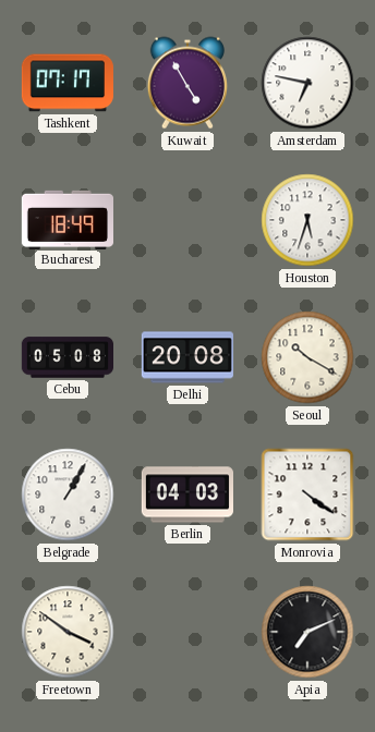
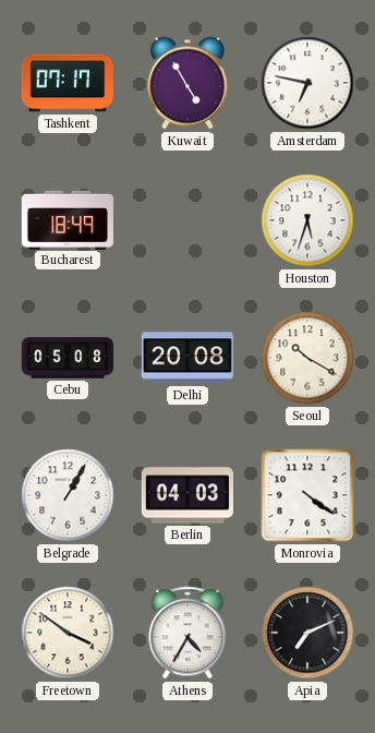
Athens: none -> 4:35
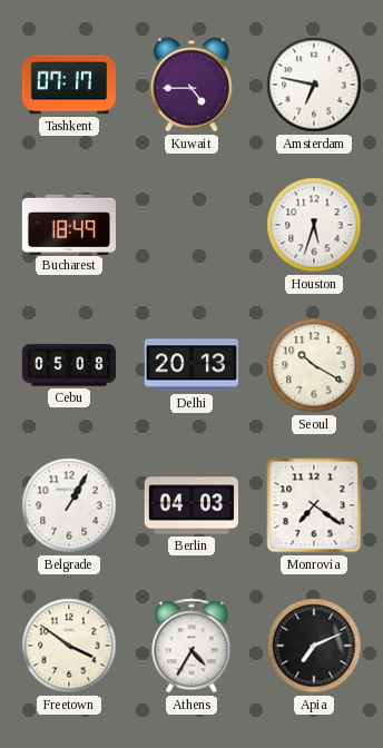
Kuwait: 4:55 -> 4:45
Delhi: 20:08 -> 20:13
Monrovia: 4:21 -> 7:21
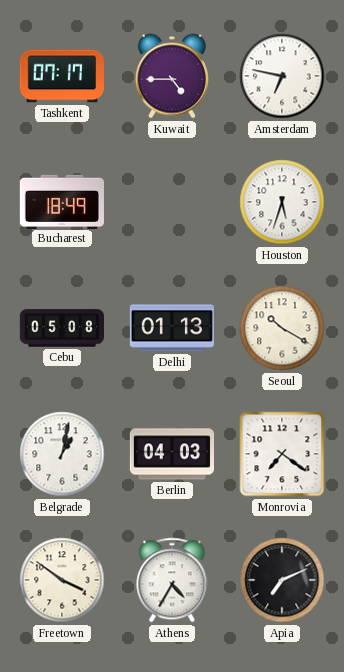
Delhi: 20:13 -> 01:13
Belgrade: 1:05 -> 1:02
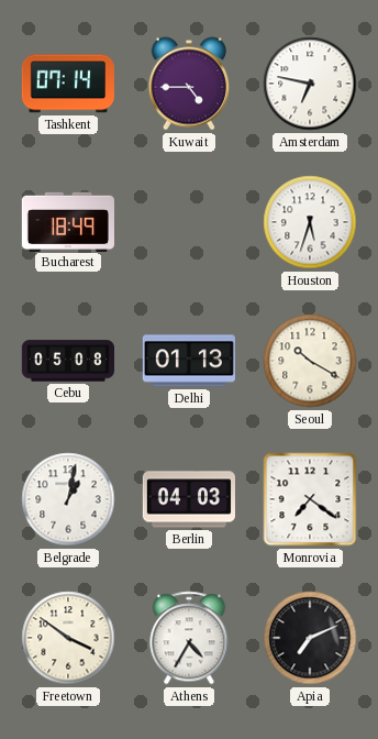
Tashkent: 07:17 -> 07:14
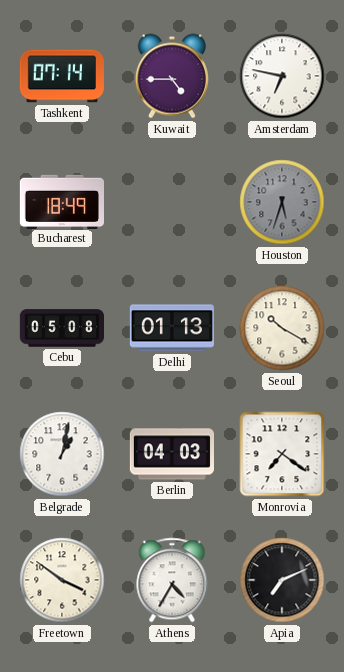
Houston dial: white -> grey
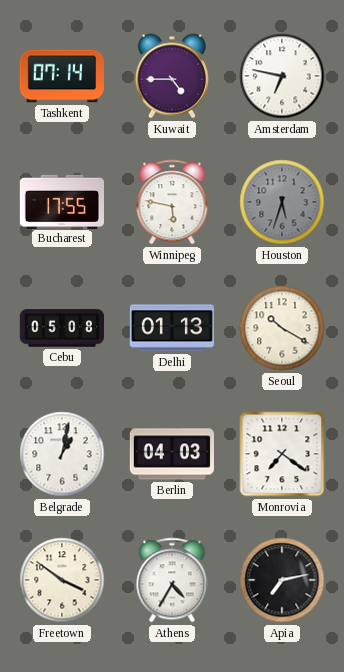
Bucharest: 18:49 -> 17:55
Winnipeg: none -> 5:47
Apia: 7:11 -> 7:13
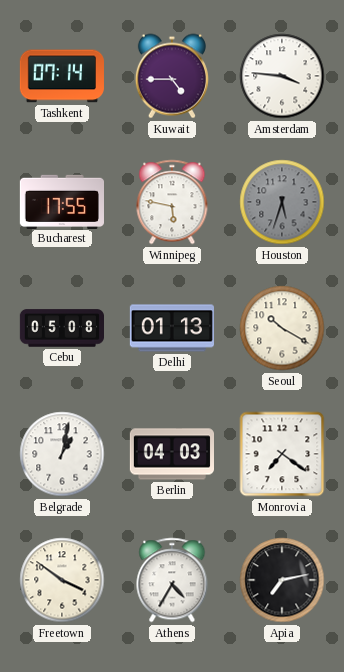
Amsterdam: 6:47 -> 3:46
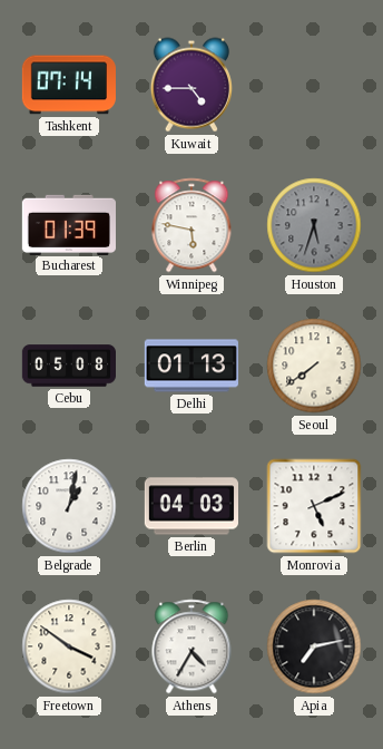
Amsterdam: 3:46 -> none
Bucharest: 17:55 -> 01:39
Seoul: 10:20 -> 7:39
Monrovia: 7:21 -> 5:11
